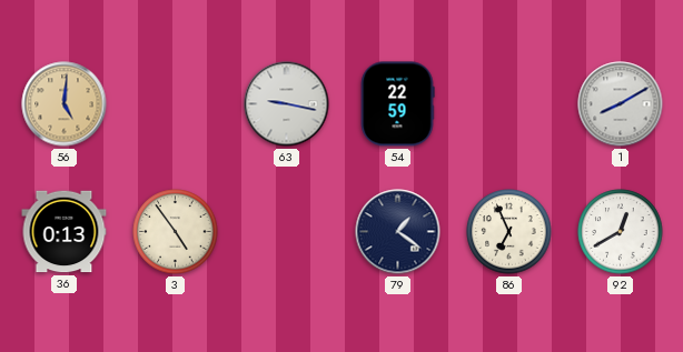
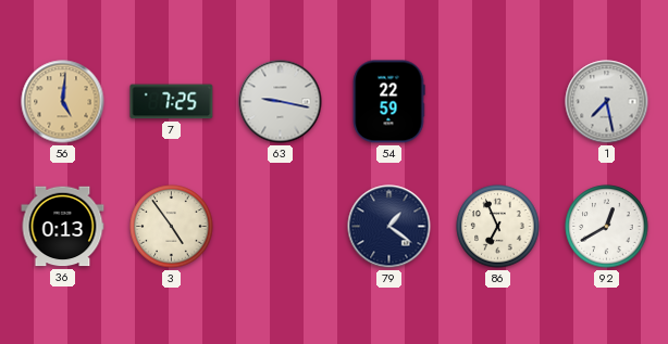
7: none -> 7:25
1: 8:10 -> 7:28
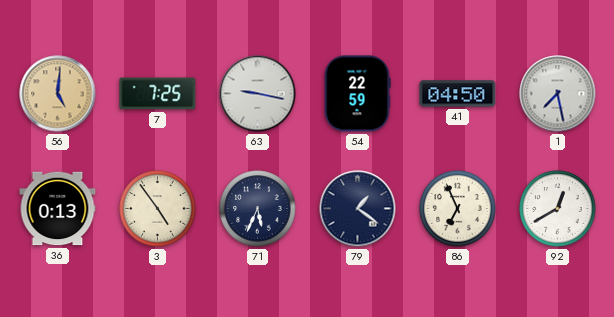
41: none -> 04:50
71: none -> 5:34
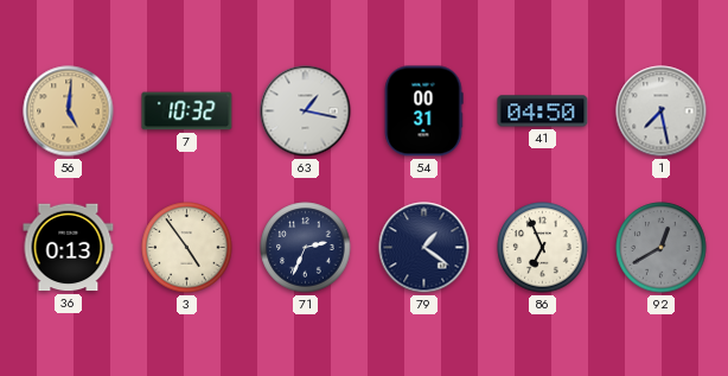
7: 7:25 -> 10:32
63: 9:17 -> 1:17
54: 22:59 -> 00:31
71: 5:34 -> 2:34
92 dial: white -> grey
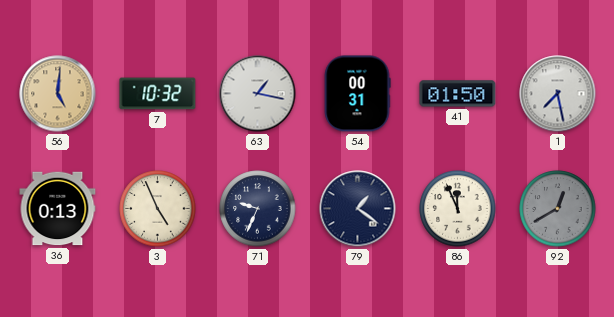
41: 04:50 -> 01:50
3: 4:54 -> 4:56
71: 2:34 -> 9:34
86: 6:56 -> 11:56
